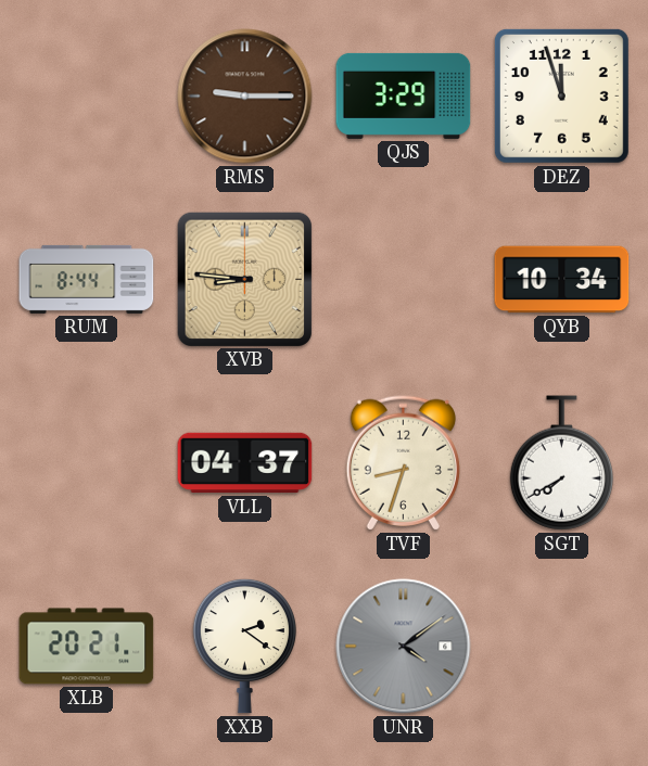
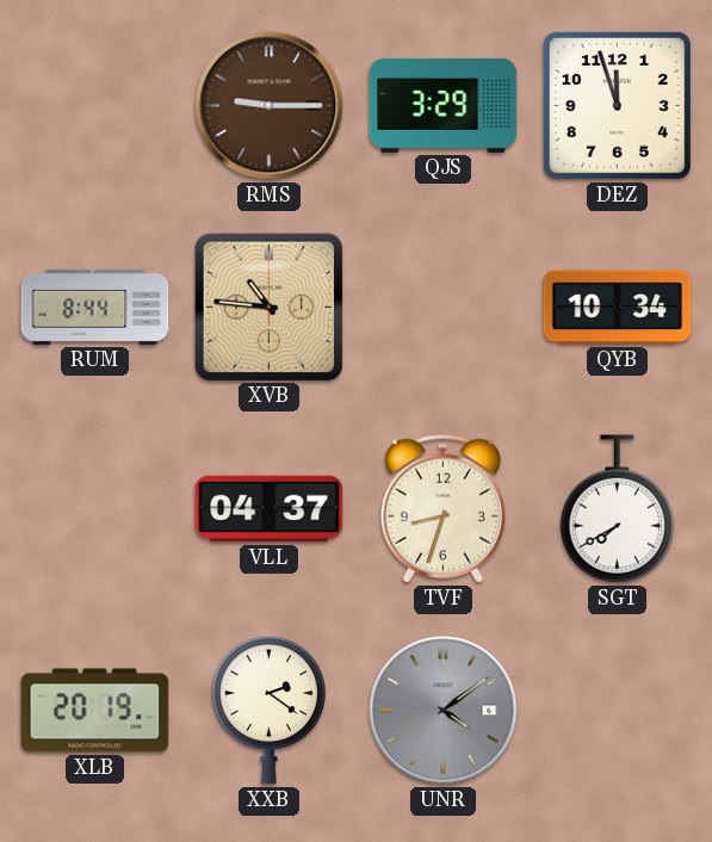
XVB: 8:46 -> 10:46
XLB: 20:21 -> 20:19
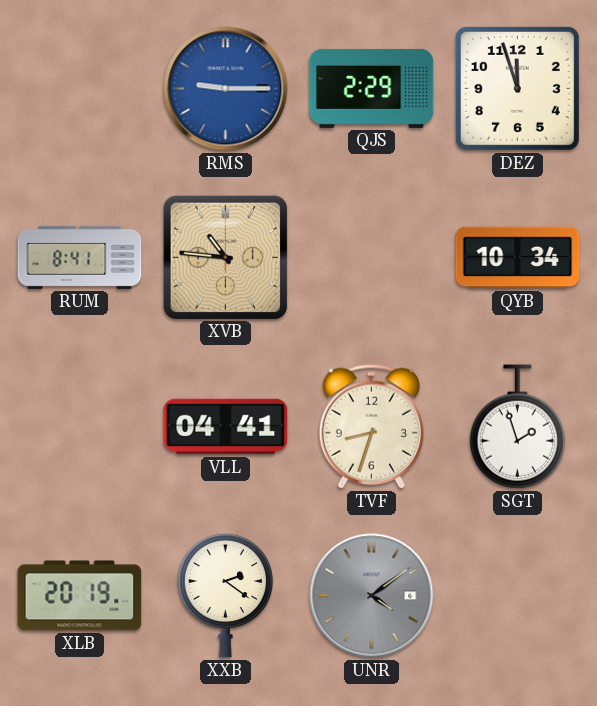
RMS dial: brown -> blue
QJS: 3:29 -> 2:29
RUM: 8:44 -> 8:41
VLL: 04:37 -> 04:41
SGT: 7:40 -> 1:57
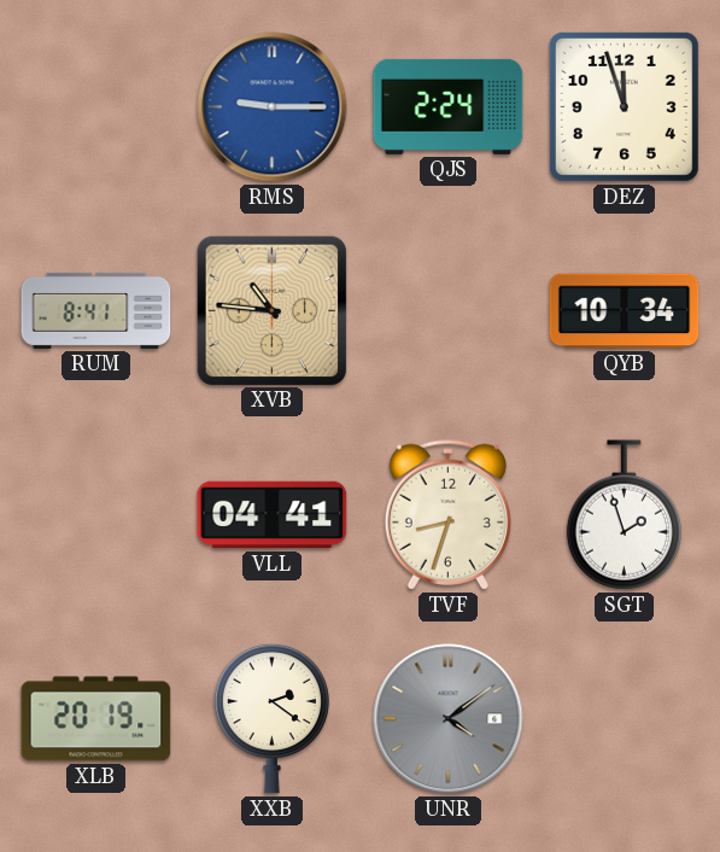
QJS: 2:29 -> 2:24
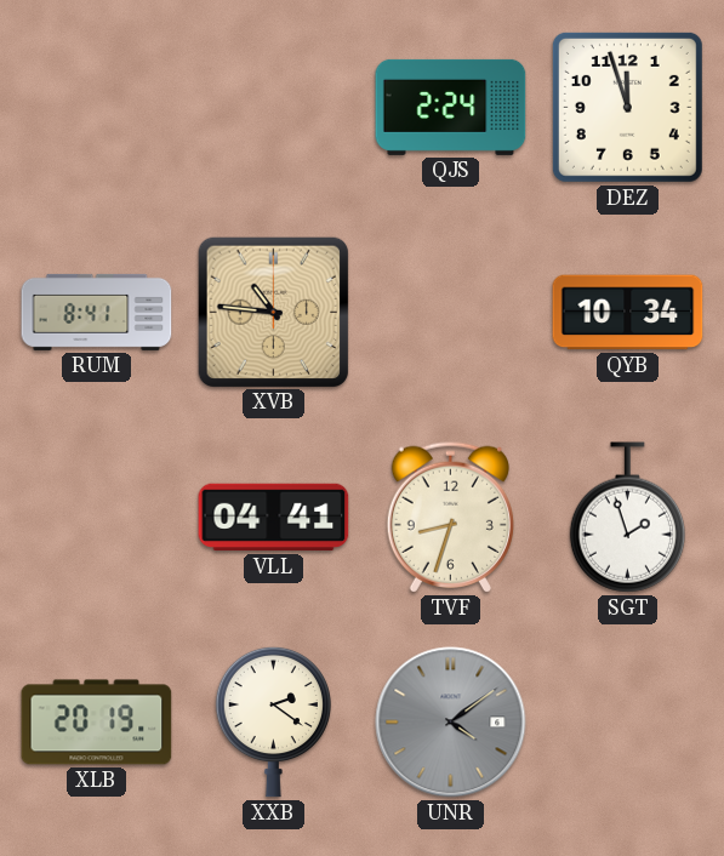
RMS: 9:15 -> none
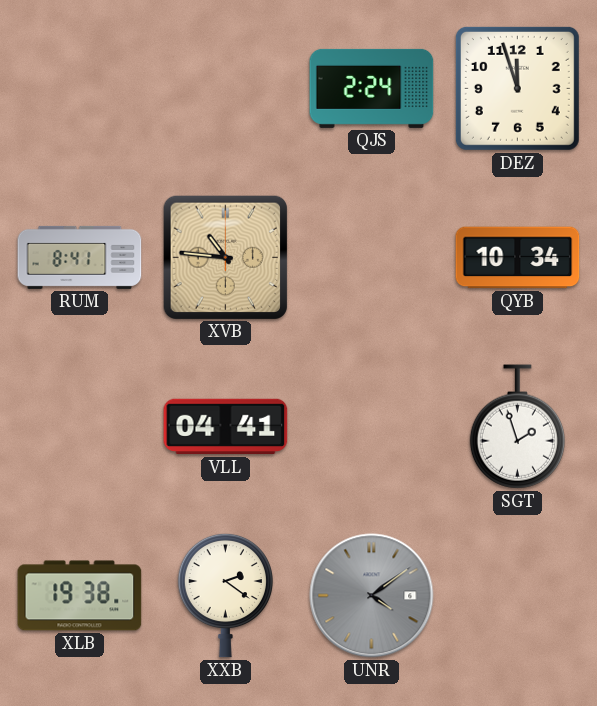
TVF: 8:33 -> none
XLB: 20:19 -> 19:38
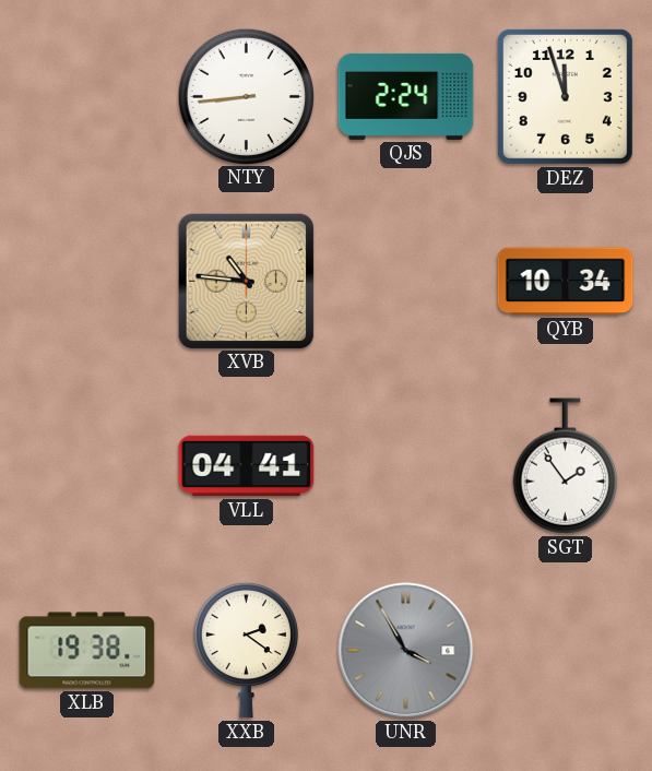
NTY: none -> 8:44
RUM: 8:41 -> none
SGT: 1:57 -> 1:54
UNR: 4:09 -> 3:55
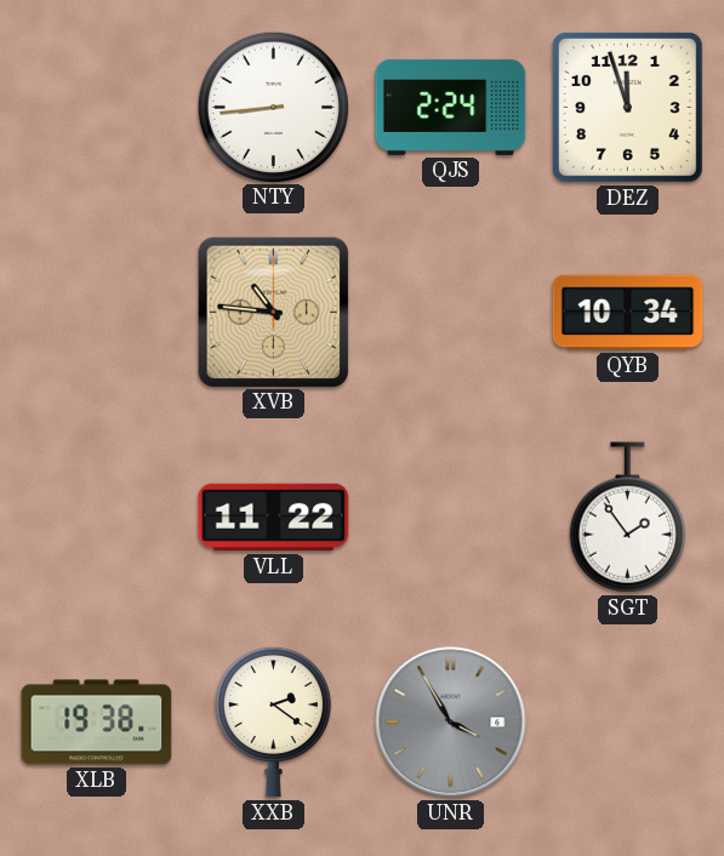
VLL: 04:41 -> 11:22
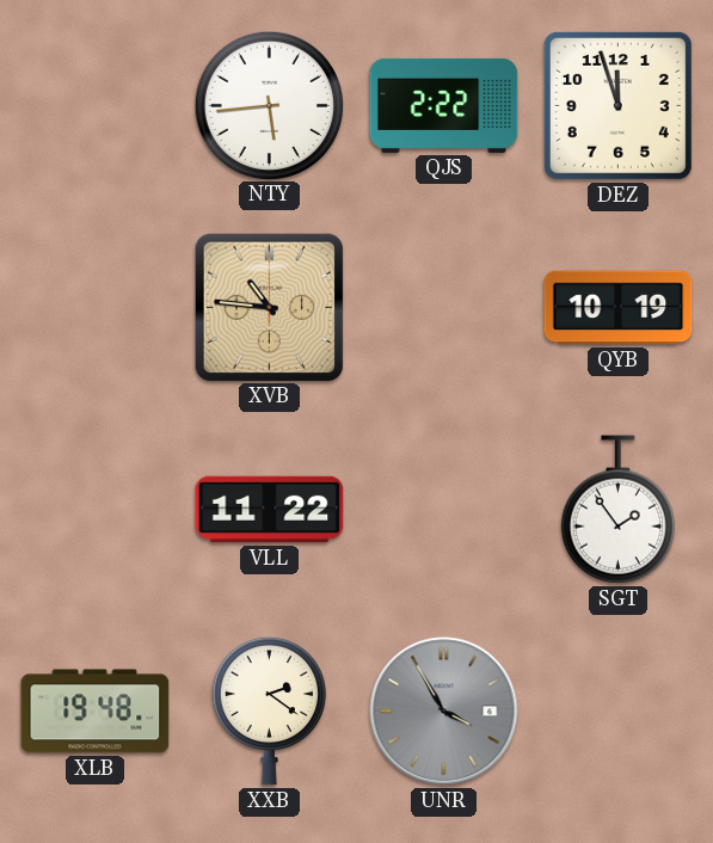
NTY: 8:44 -> 5:44
QJS: 2:24 -> 2:22
QYB: 10:34 -> 10:19
XLB: 19:38 -> 19:48
